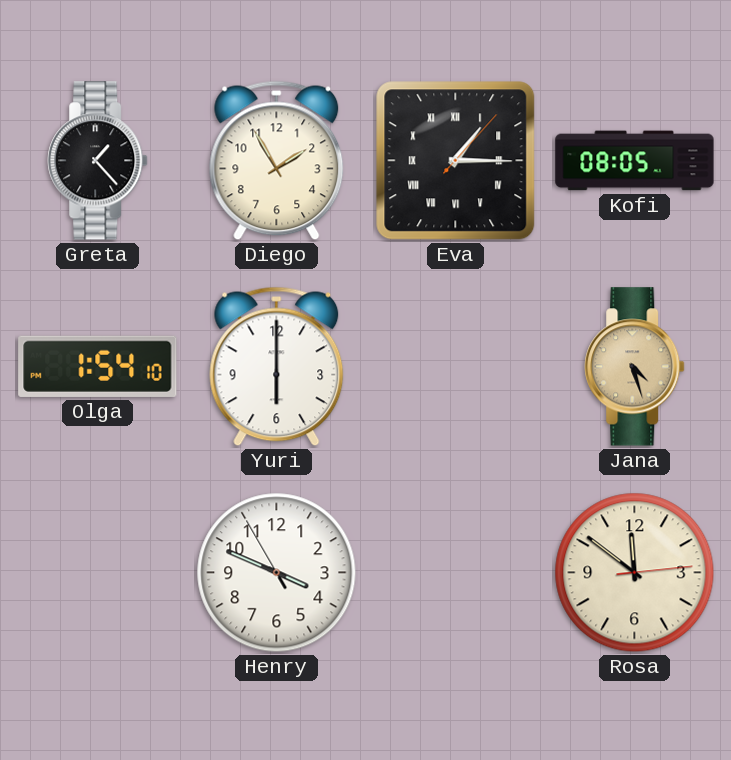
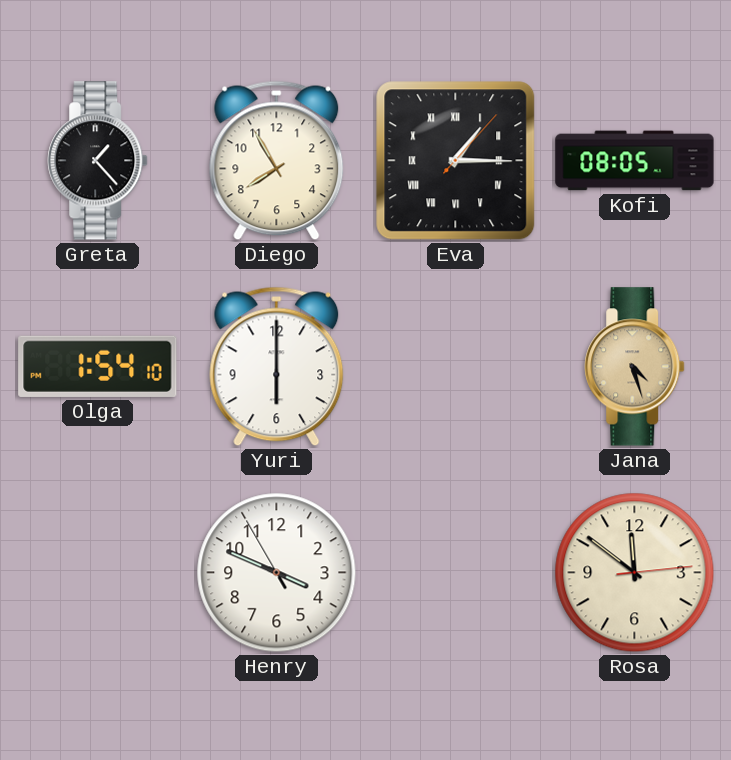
Diego: 1:55 -> 7:55
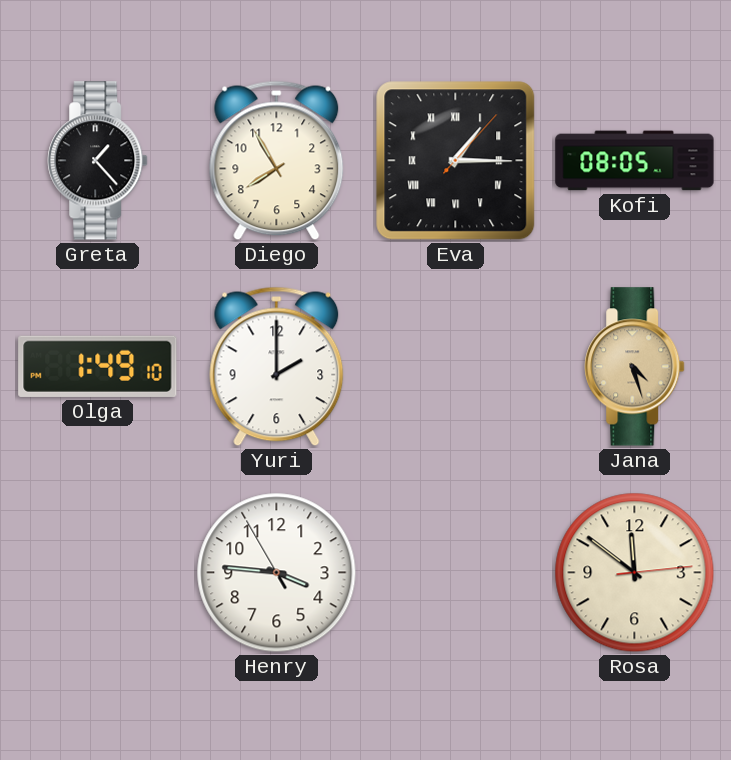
Olga: 1:54 -> 1:49
Yuri: 6:00 -> 2:00
Henry: 3:48 -> 3:45
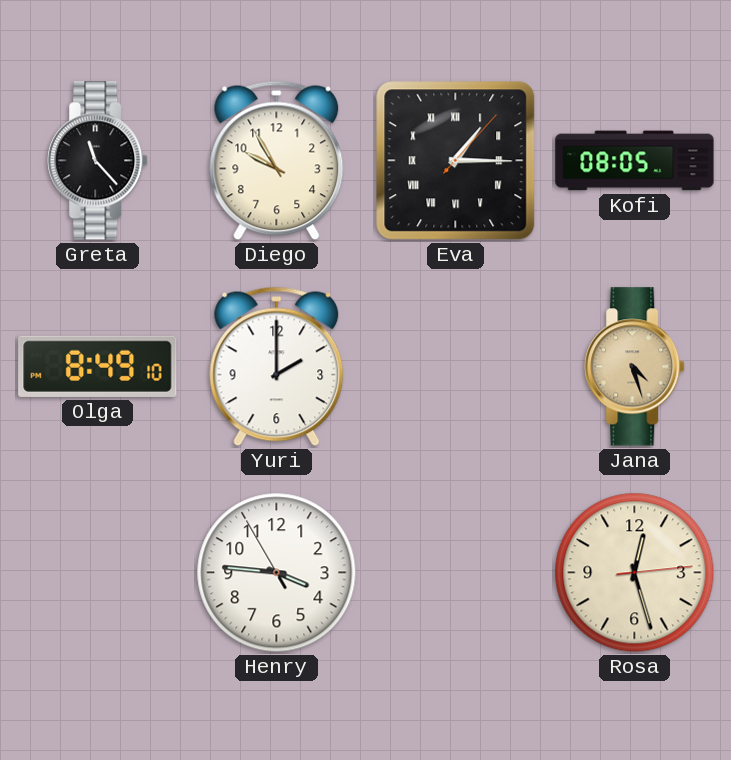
Greta: 1:23 -> 11:23
Diego: 7:55 -> 9:55
Olga: 1:49 -> 8:49
Rosa: 11:51 -> 12:27
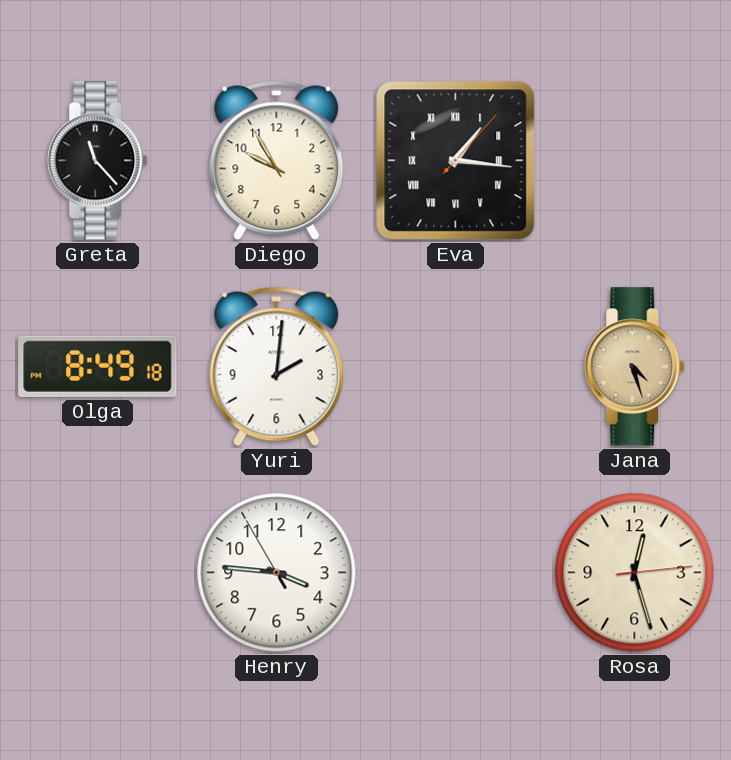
Eva: 1:15 -> 1:16
Kofi: 08:05 -> none
Olga: 8:49:10 -> 8:49:18
Yuri: 2:00 -> 2:01
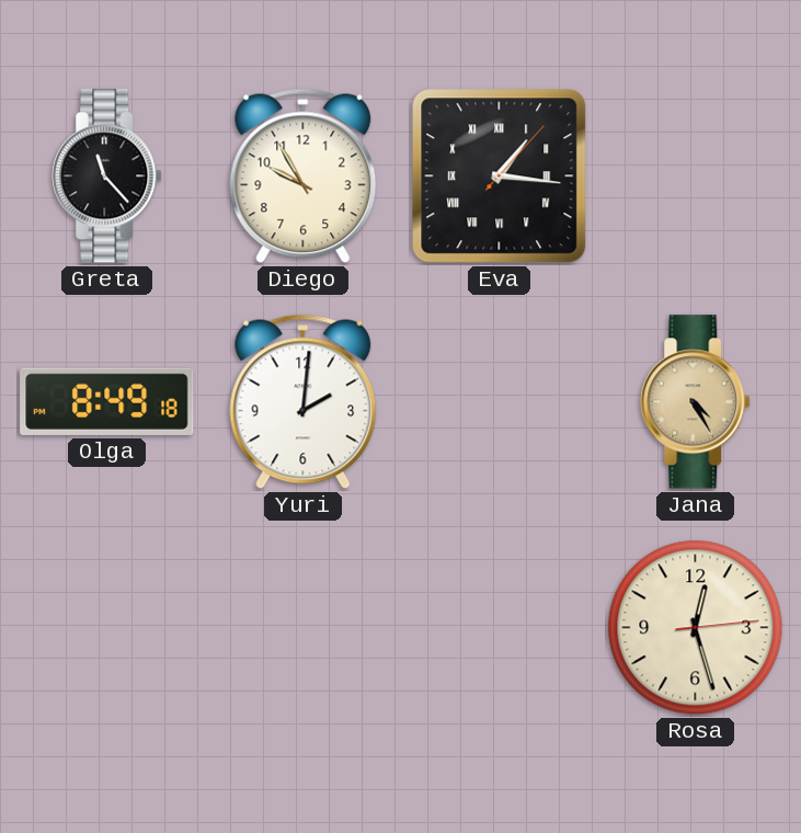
Jana: 4:27 -> 4:25
Henry: 3:45 -> none
